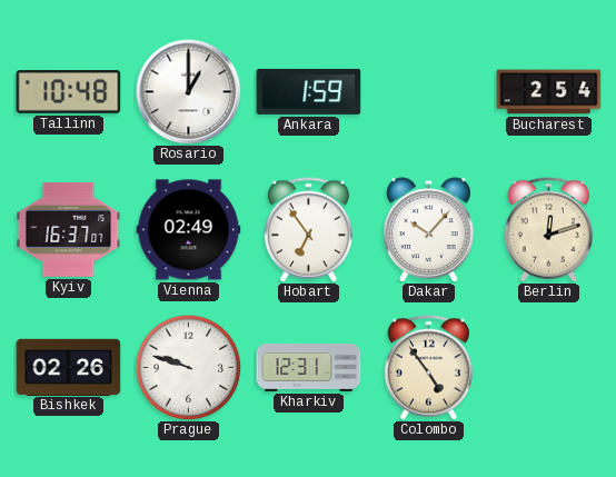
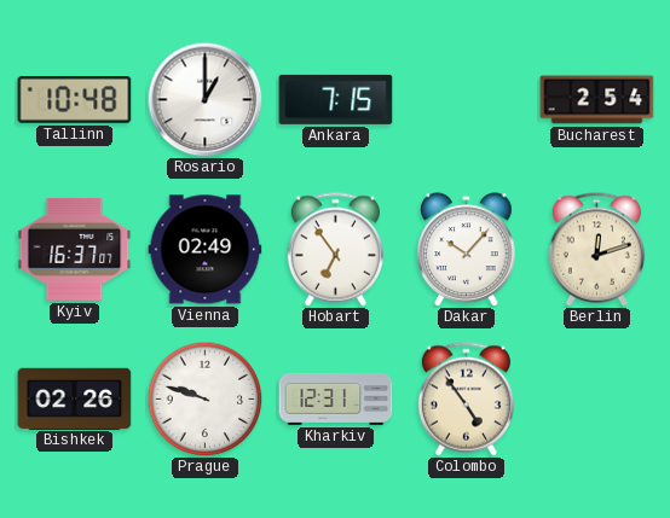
Ankara: 1:59 -> 7:15
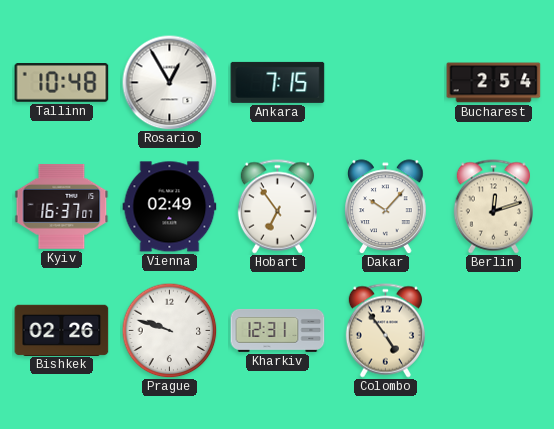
Rosario: 1:00 -> 12:55
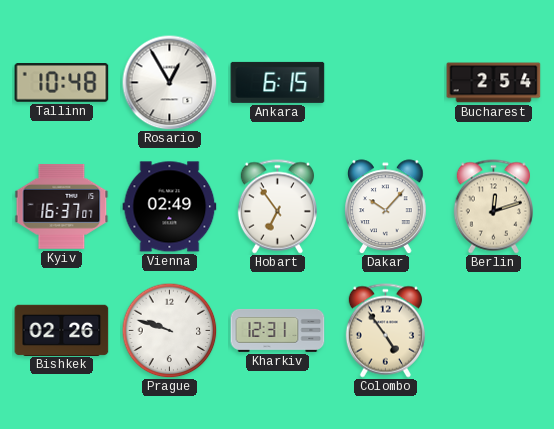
Ankara: 7:15 -> 6:15
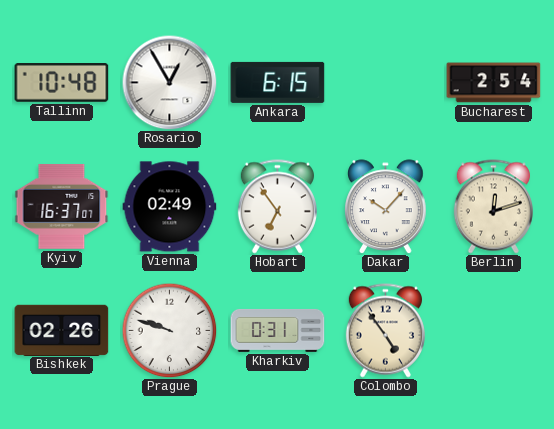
Kharkiv: 12:31 -> 0:31
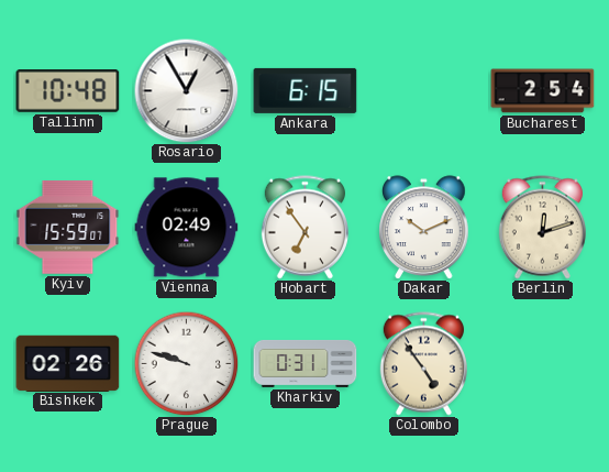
Kyiv: 16:37 -> 15:59
Dakar: 10:07 -> 10:11
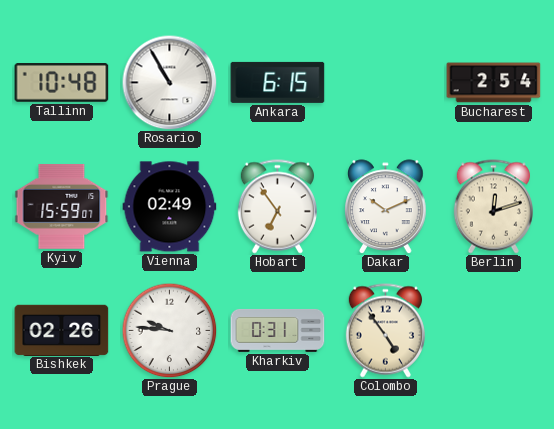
Rosario: 12:55 -> 10:55
Prague: 9:48 -> 9:46
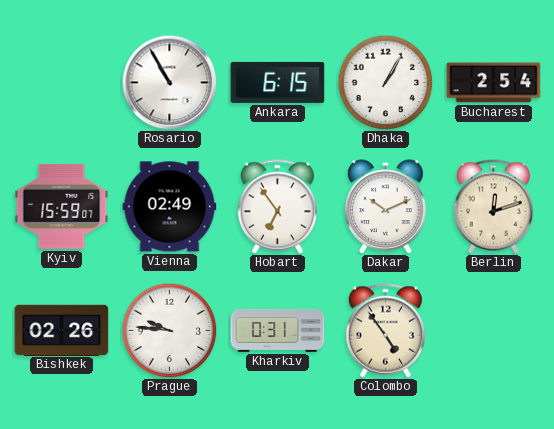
Tallinn: 10:48 -> none
Dhaka: none -> 1:05
